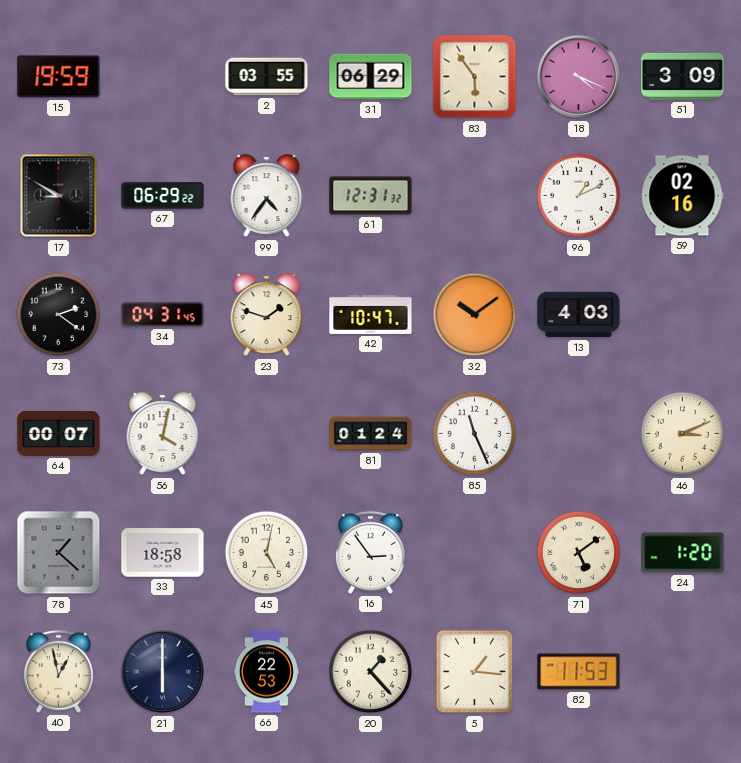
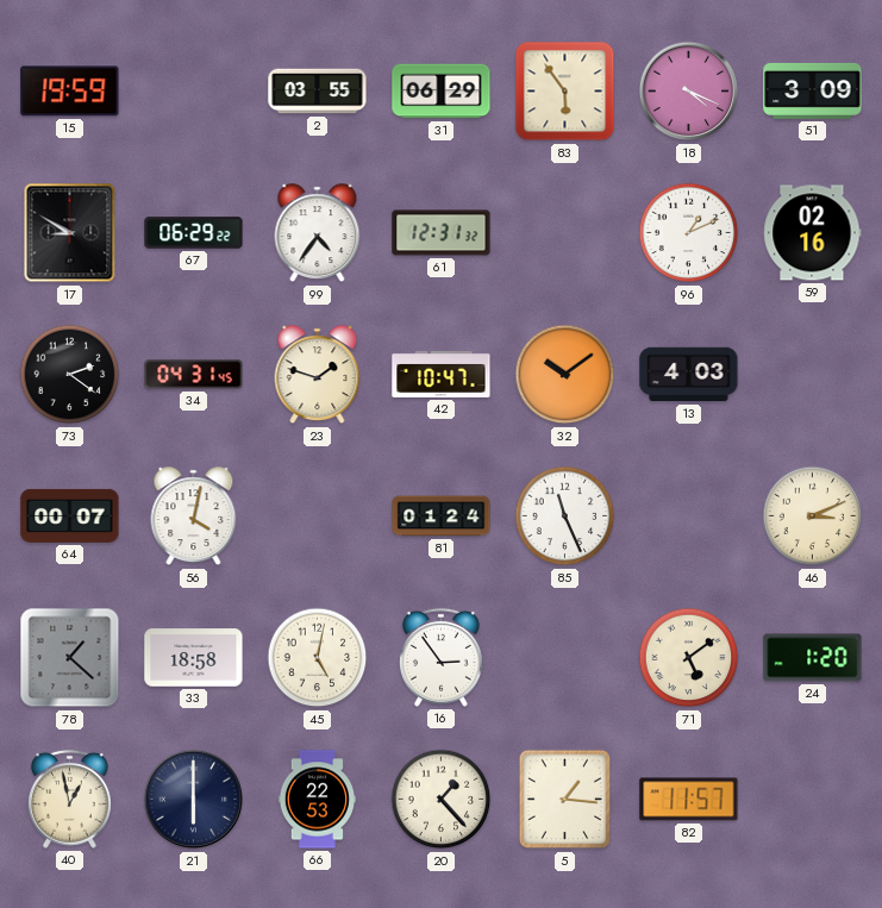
82: 11:53 -> 11:57
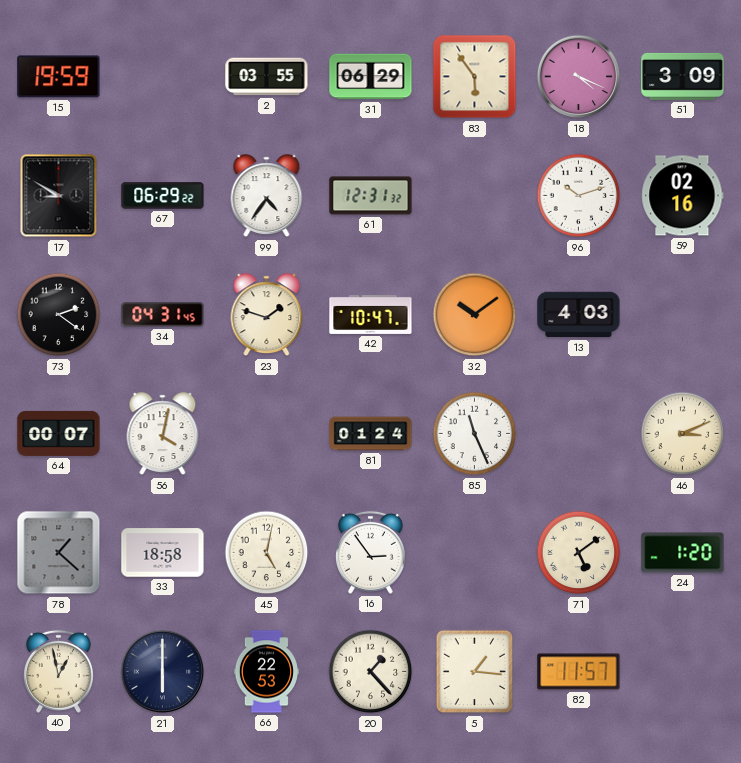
96: 1:11 -> 10:12
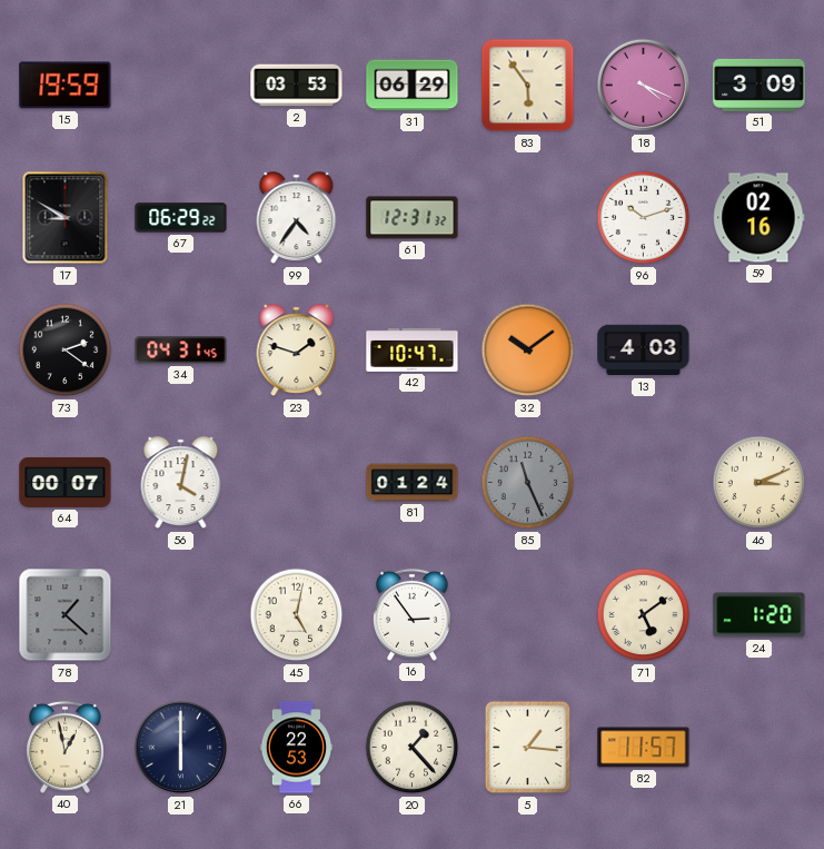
2: 03:55 -> 03:53
85 dial: white -> grey
33: 18:58 -> none
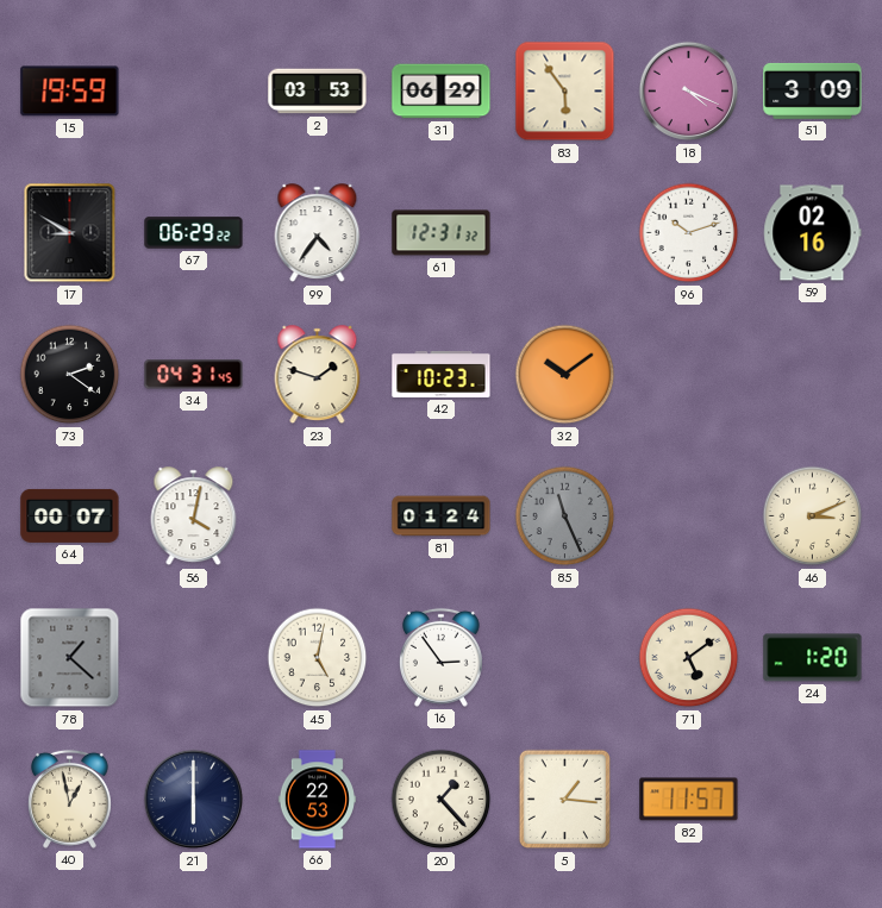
42: 10:47 -> 10:23
13: 4:03 -> none
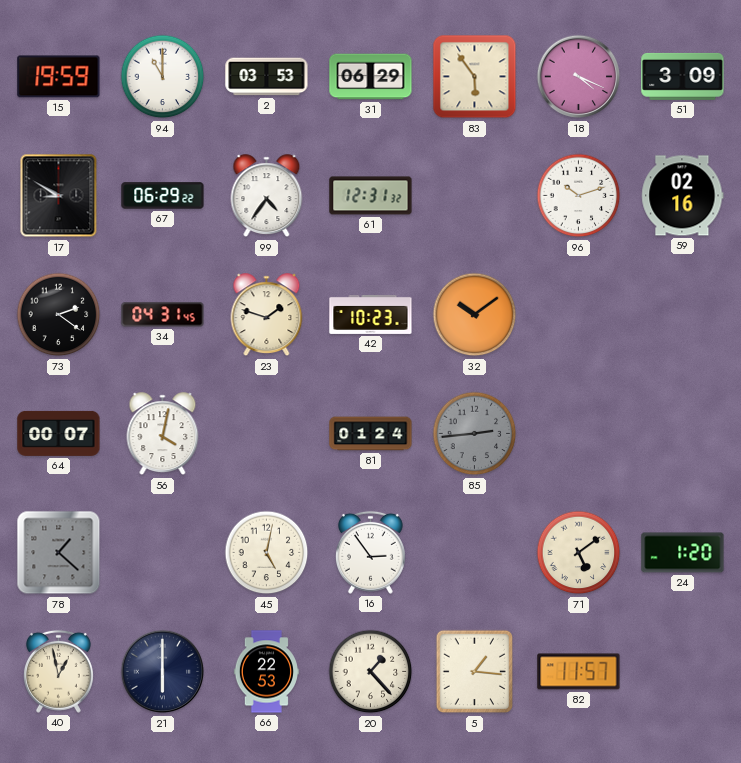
94: none -> 11:00
85: 11:26 -> 2:44
46: 3:11 -> none
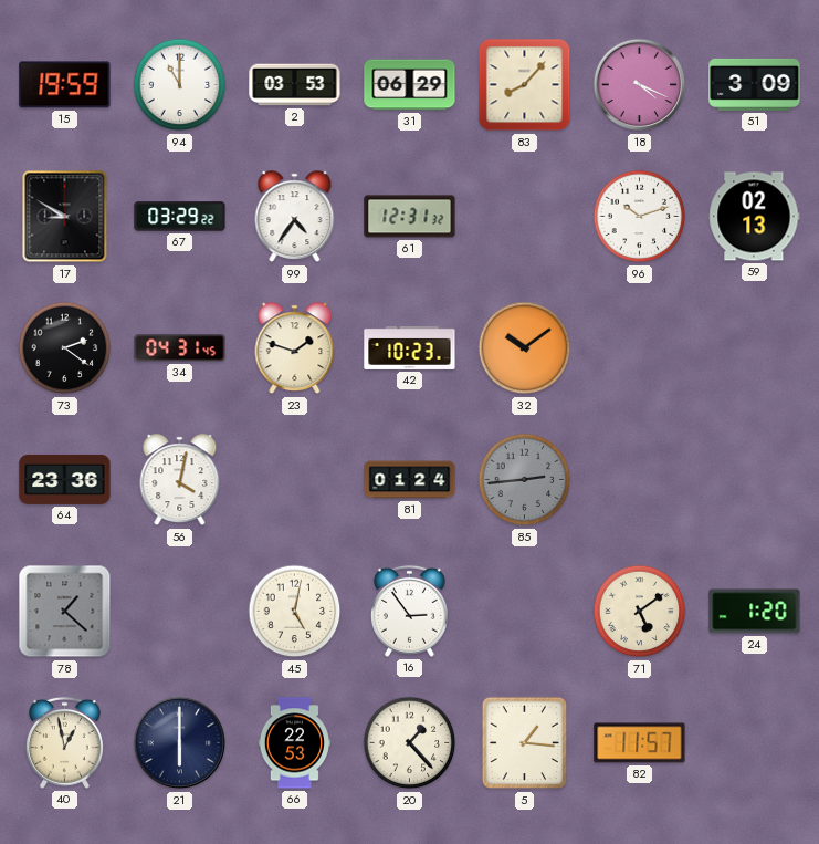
83: 5:54 -> 8:07
67: 06:29 -> 03:29
59: 02:16 -> 02:13
64: 00:07 -> 23:36
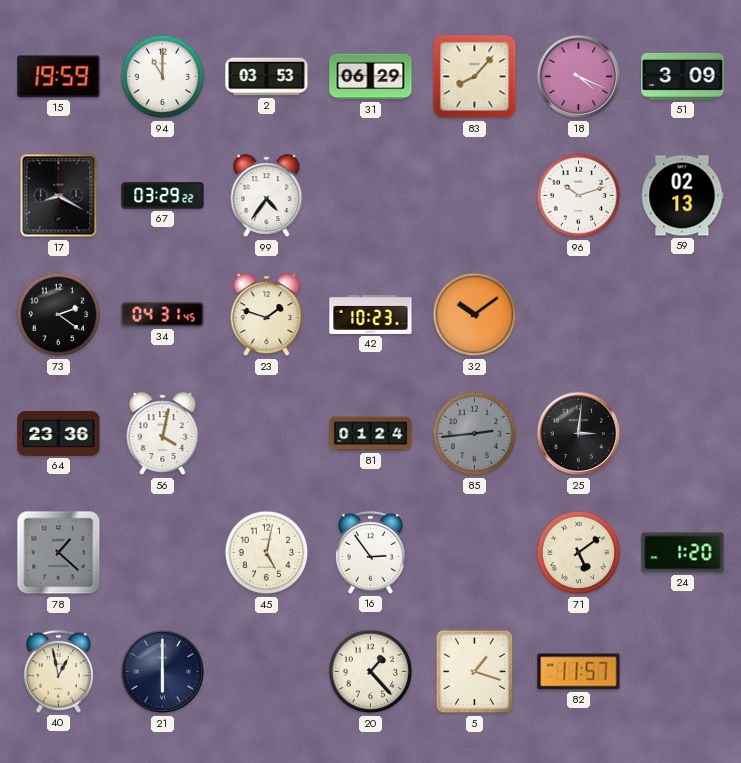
17: 8:50 -> 8:20
61: 12:31 -> none
25: none -> 3:01
66: 22:53 -> none
5: 1:16 -> 1:18
